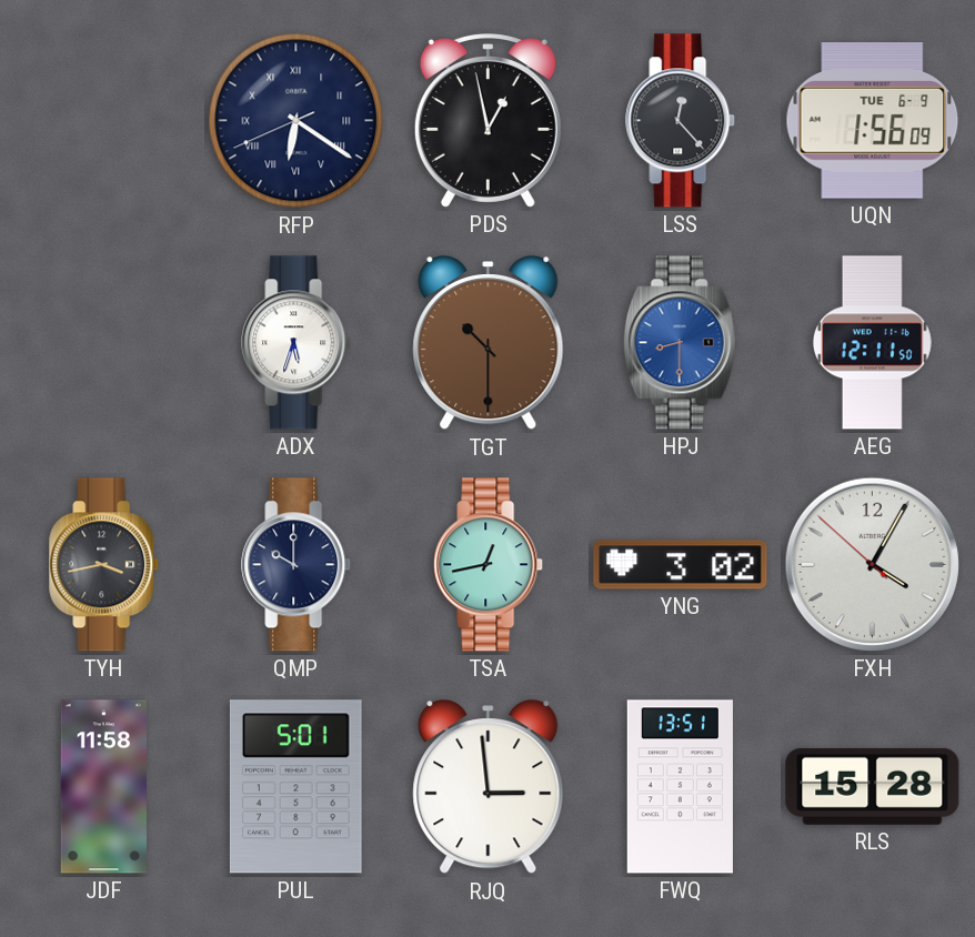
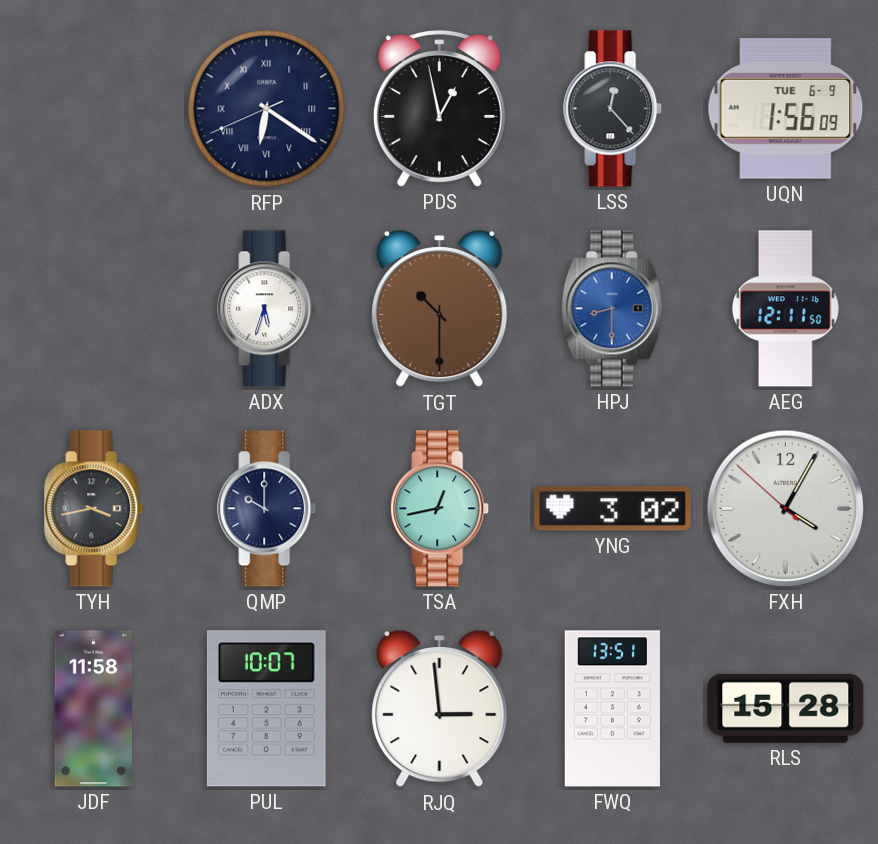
PUL: 5:01 -> 10:07
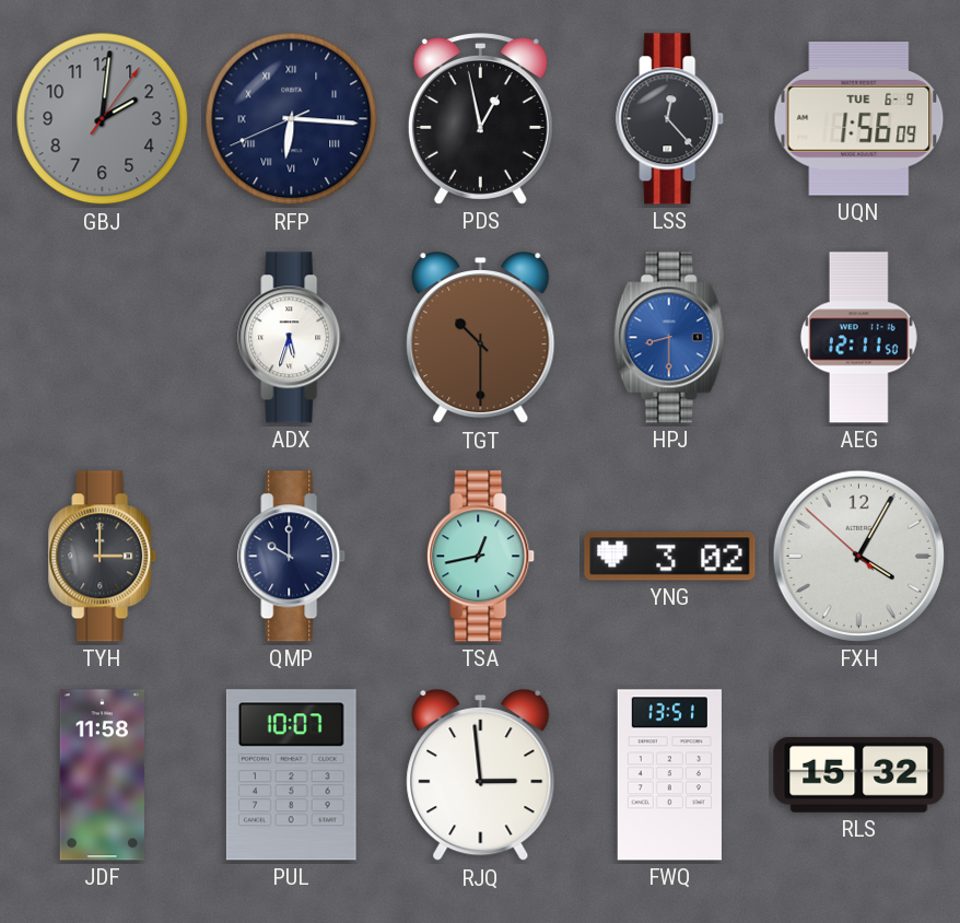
GBJ: none -> 2:01
RFP: 6:20 -> 6:15
TYH: 3:43 -> 3:00
RLS: 15:28 -> 15:32
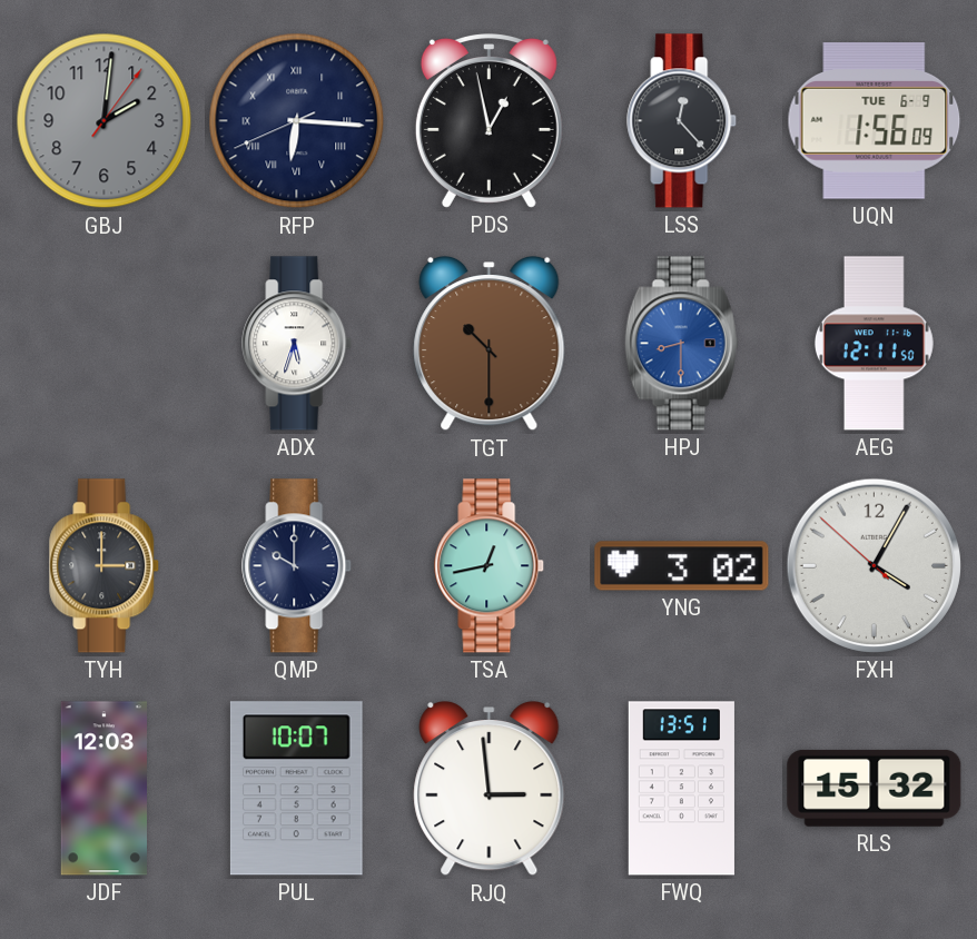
JDF: 11:58 -> 12:03
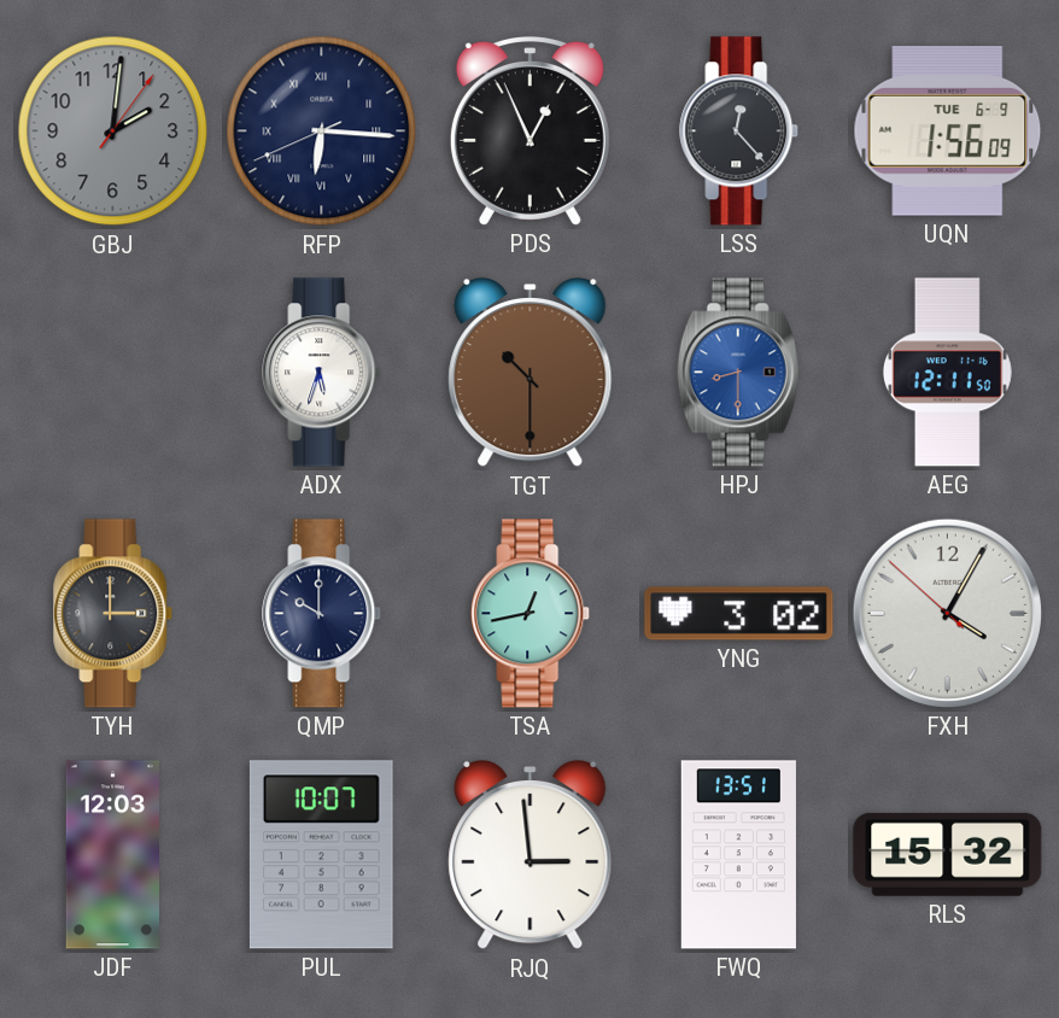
PDS: 12:58 -> 12:56
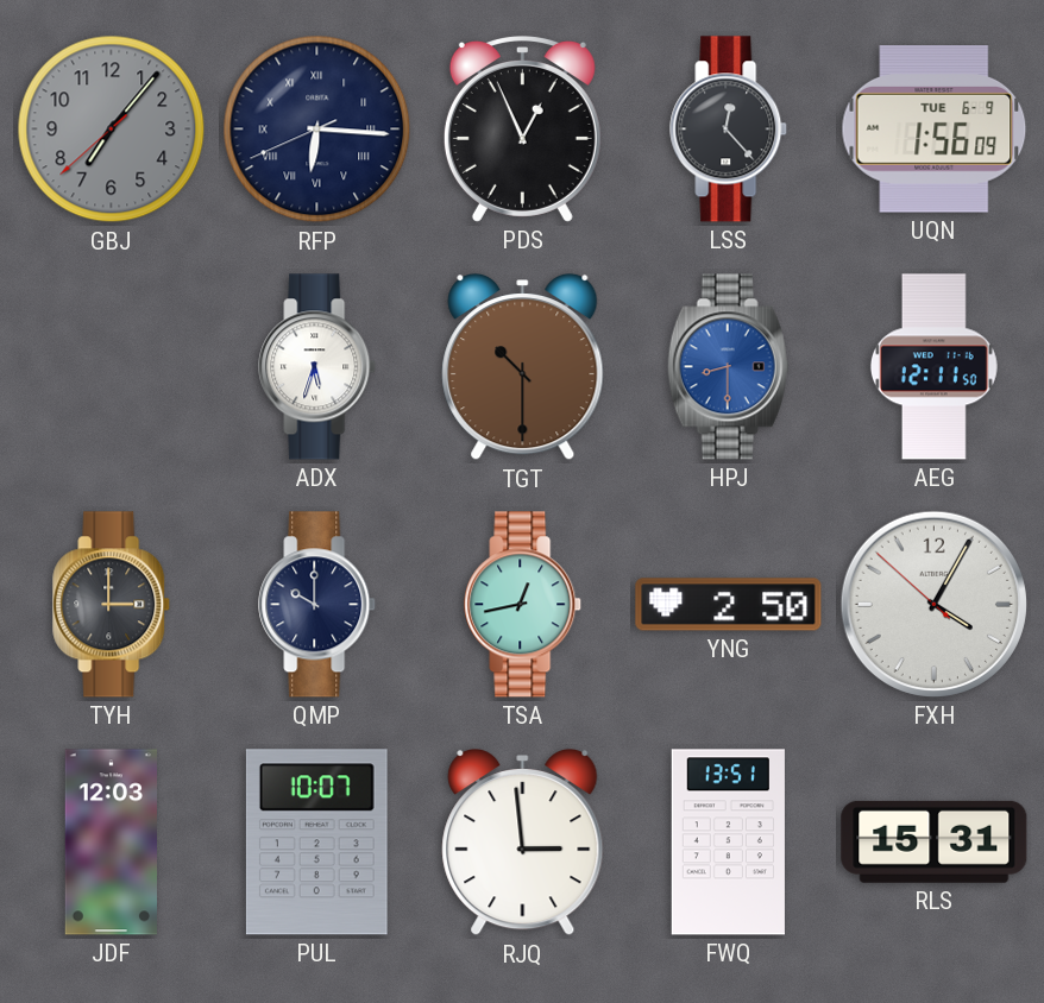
GBJ: 2:01 -> 7:06
YNG: 3:02 -> 2:50
RLS: 15:32 -> 15:31
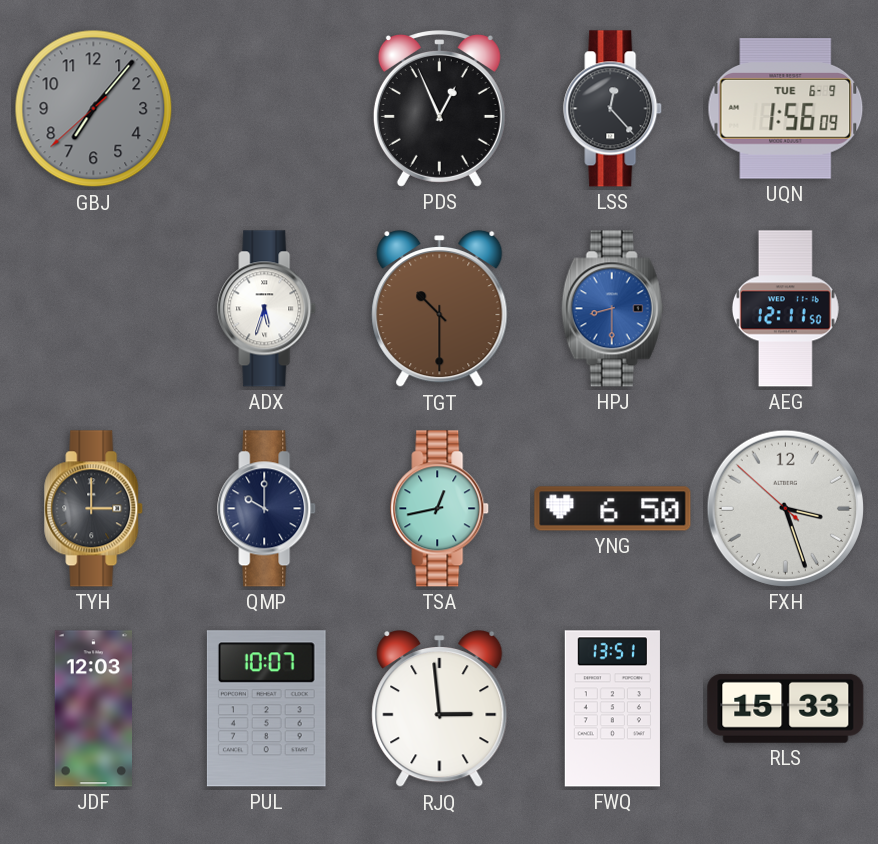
RFP: 6:15 -> none
YNG: 2:50 -> 6:50
FXH: 4:04 -> 3:26
RLS: 15:31 -> 15:33
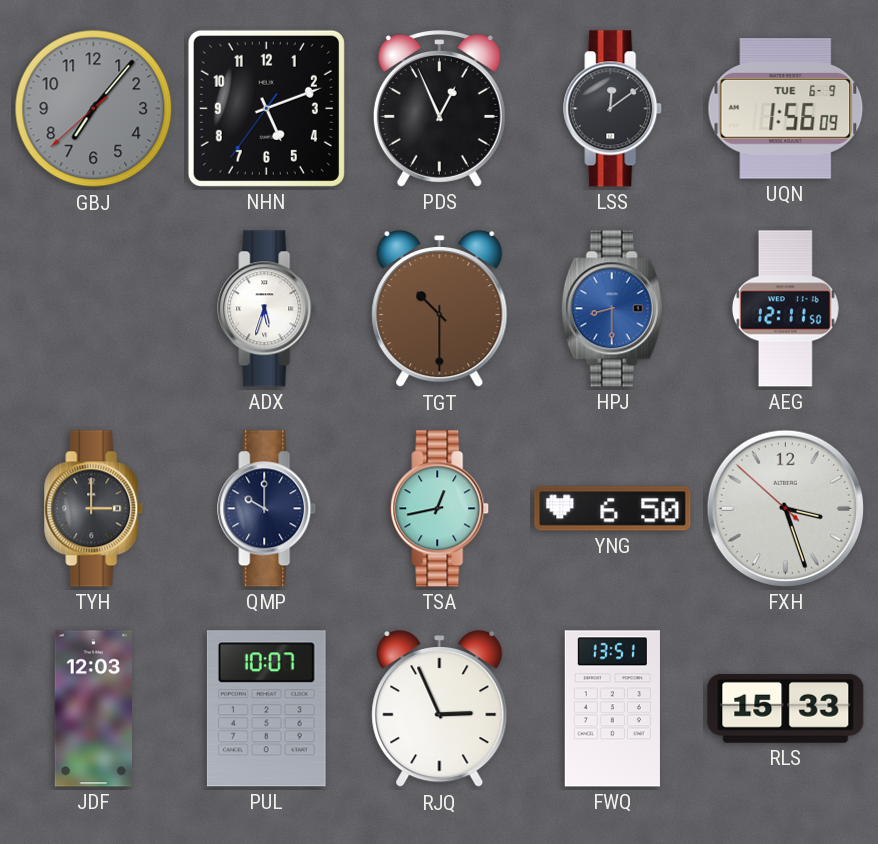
NHN: none -> 5:11
LSS: 12:23 -> 12:09
RJQ: 2:59 -> 2:56
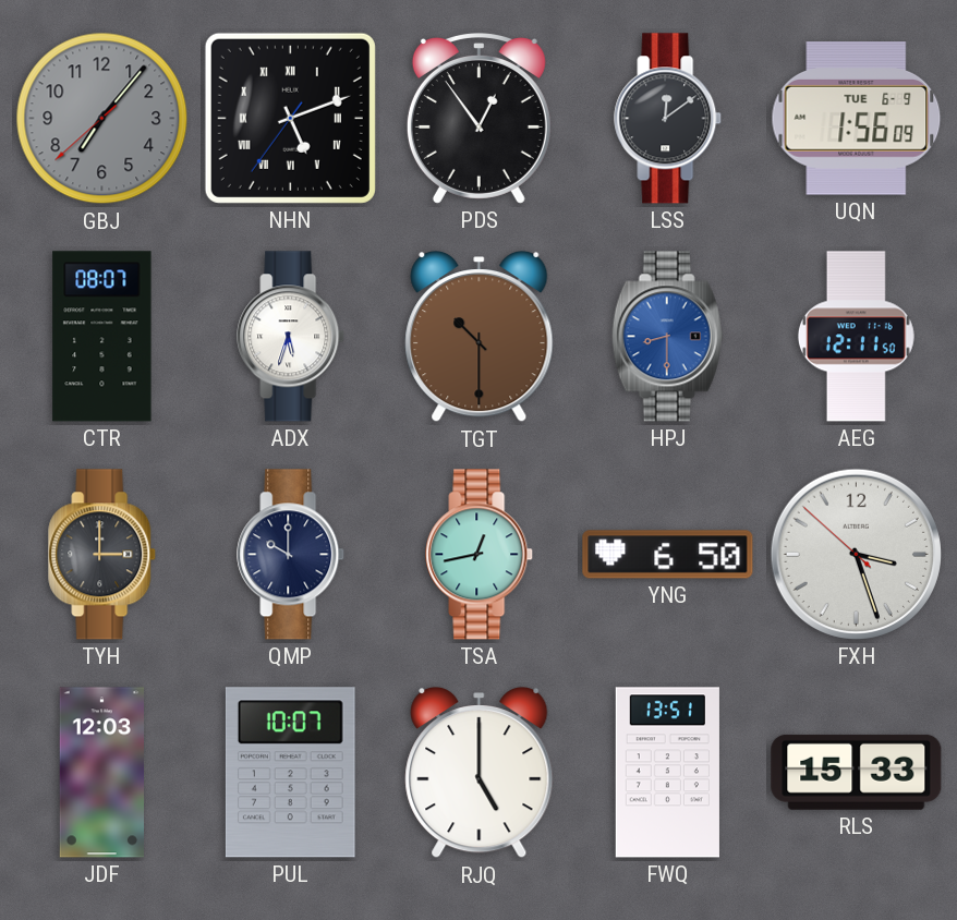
NHN numerals: Arabic -> Roman
PDS: 12:56 -> 12:54
CTR: none -> 08:07
RJQ: 2:56 -> 5:00
